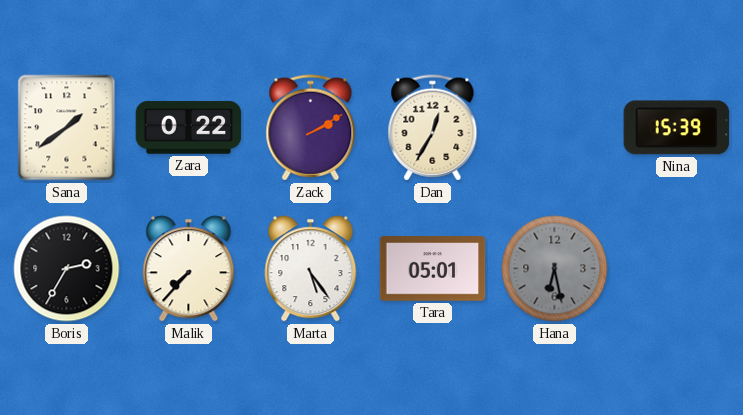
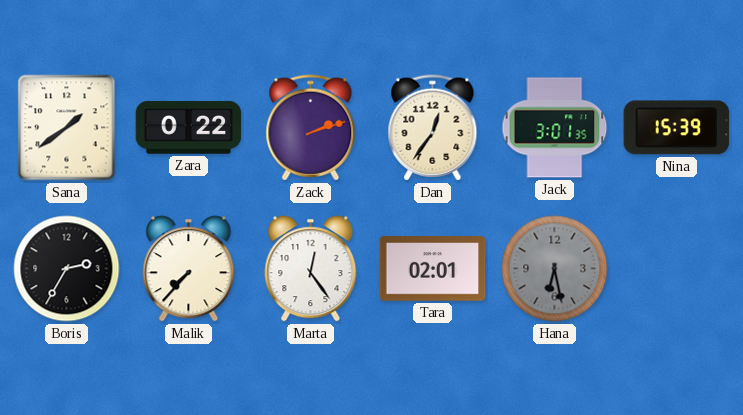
Zack: 2:10 -> 2:12
Dan: 12:35 -> 12:36
Jack: none -> 3:01
Marta: 5:24 -> 12:24
Tara: 05:01 -> 02:01
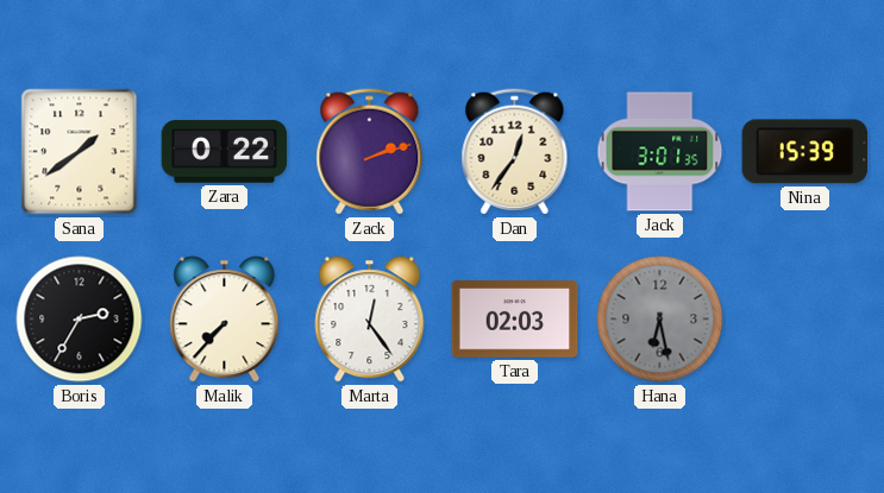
Tara: 02:01 -> 02:03
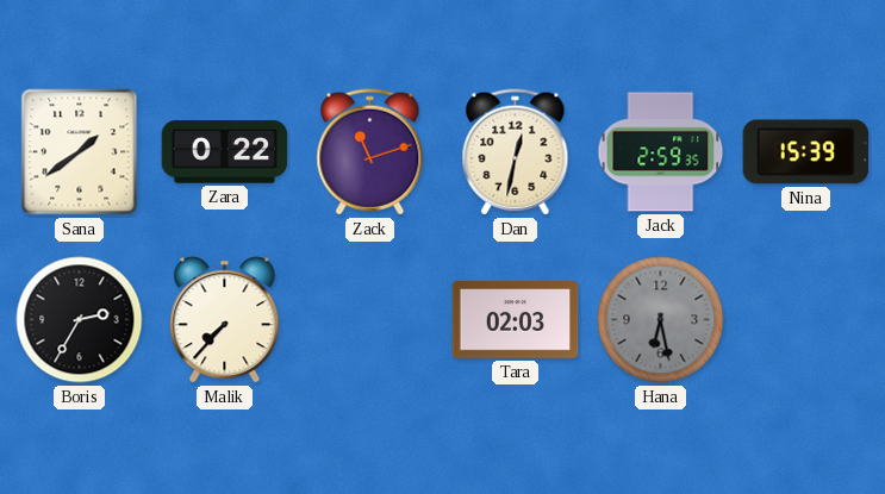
Zack: 2:12 -> 11:12
Dan: 12:36 -> 12:32
Jack: 3:01 -> 2:59
Marta: 12:24 -> none
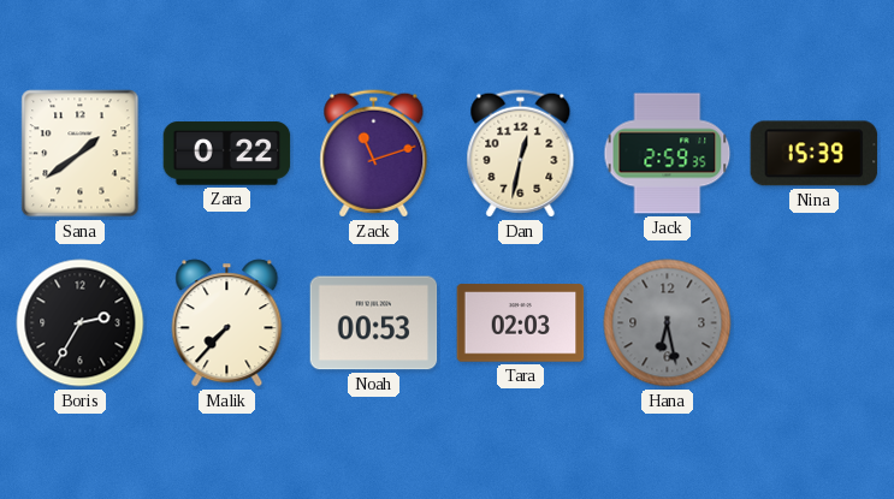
Noah: none -> 00:53
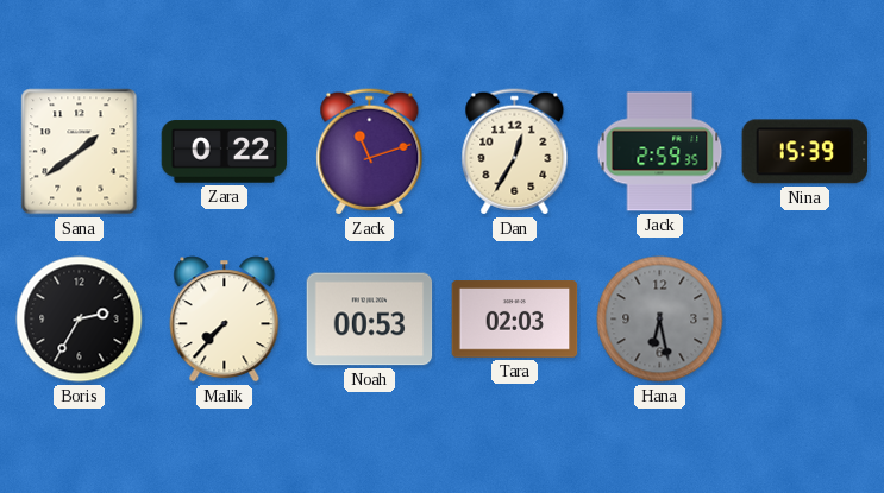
Dan: 12:32 -> 12:35
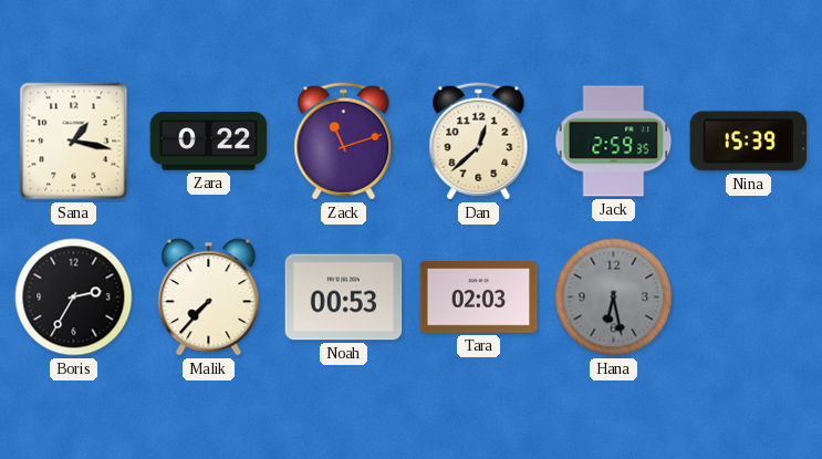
Sana: 1:39 -> 1:17
Dan: 12:35 -> 12:38
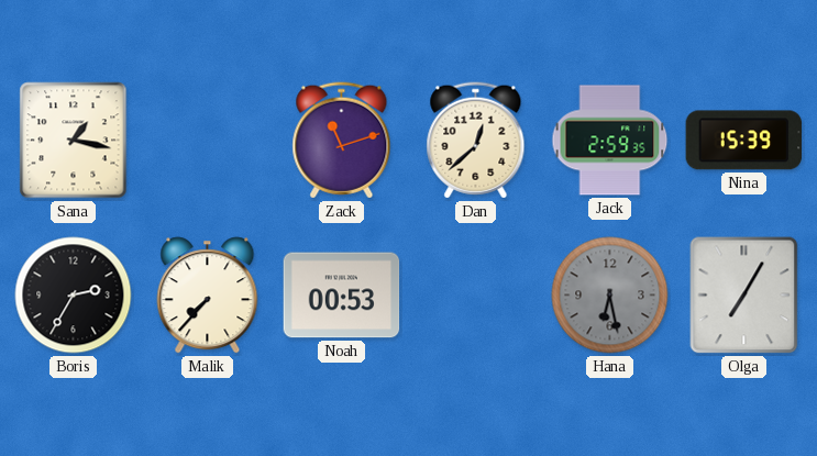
Zara: 0:22 -> none
Tara: 02:03 -> none
Olga: none -> 7:05
